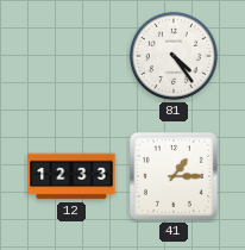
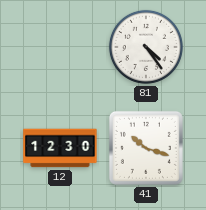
12: 12:33 -> 12:30
41: 1:15 -> 10:18
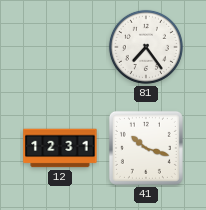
81: 4:24 -> 7:24
12: 12:30 -> 12:31
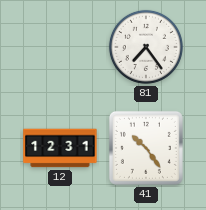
41: 10:18 -> 10:24
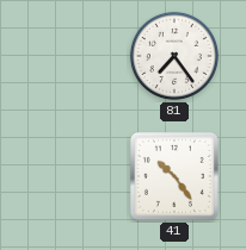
12: 12:31 -> none
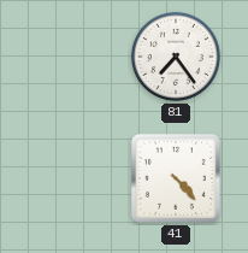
41: 10:24 -> 4:23
